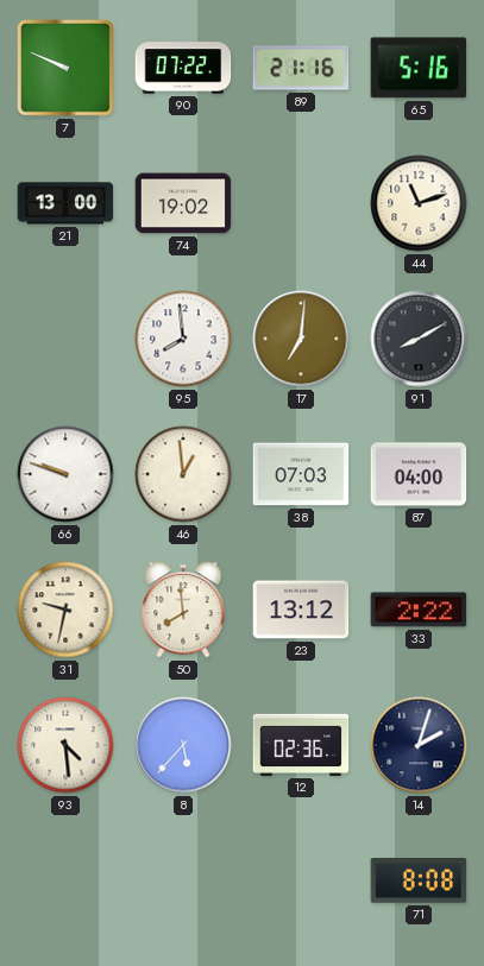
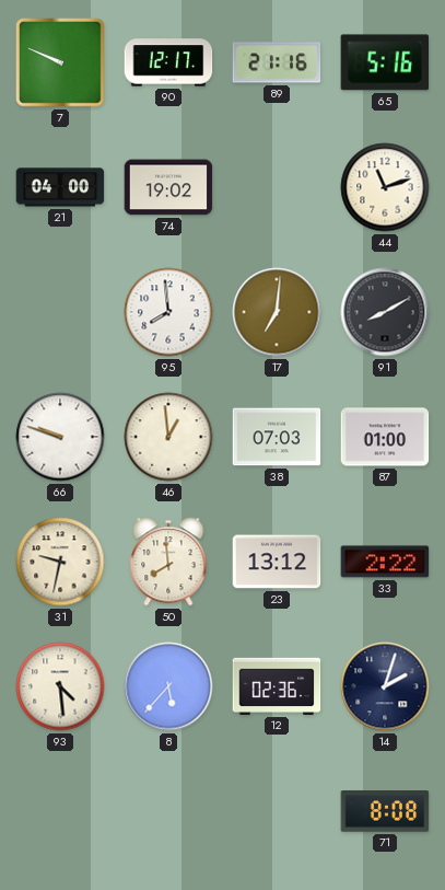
90: 07:22 -> 12:17
21: 13:00 -> 04:00
87: 04:00 -> 01:00
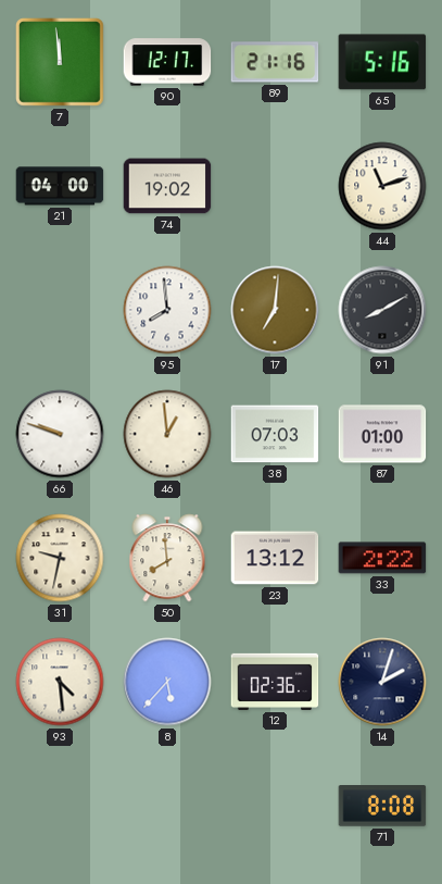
7: 9:49 -> 11:59
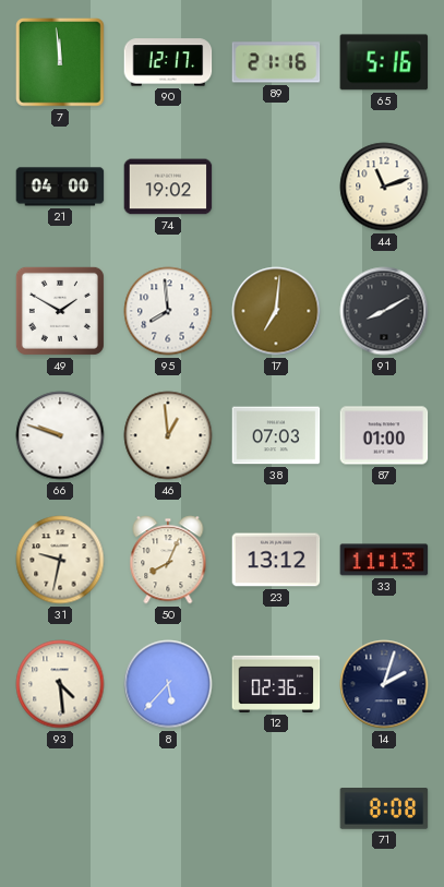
49: none -> 1:50
50: 7:59 -> 8:04
33: 2:22 -> 11:13
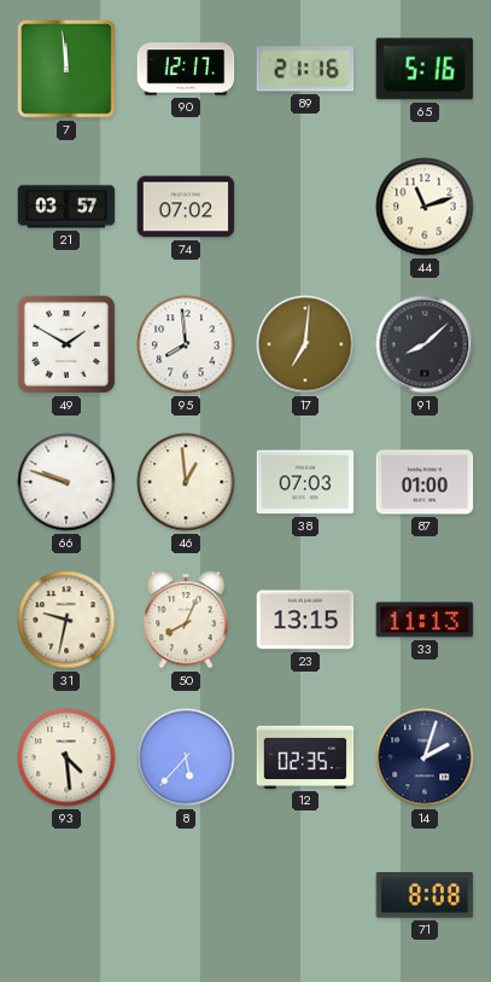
21: 04:00 -> 03:57
74: 19:02 -> 07:02
91: 8:10 -> 8:08
23: 13:12 -> 13:15
12: 02:36 -> 02:35
